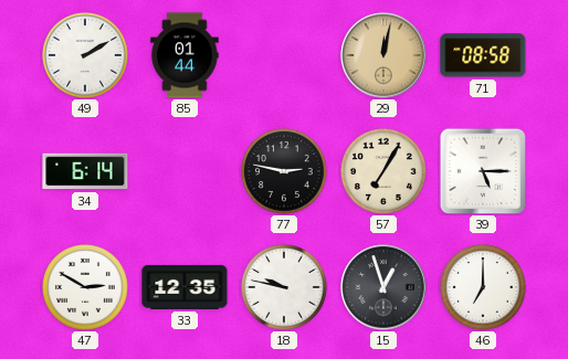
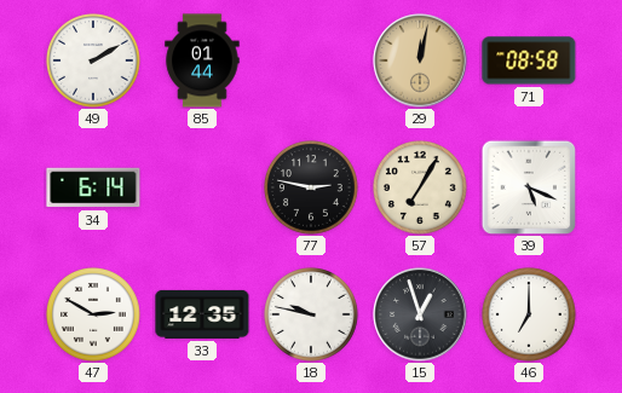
39: 5:15 -> 5:19
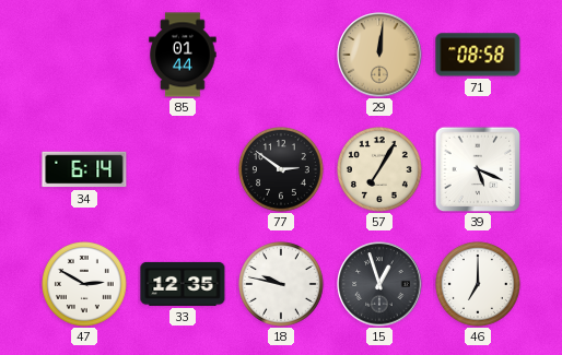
49: 2:10 -> none
29: 12:02 -> 12:01
77: 2:47 -> 2:51
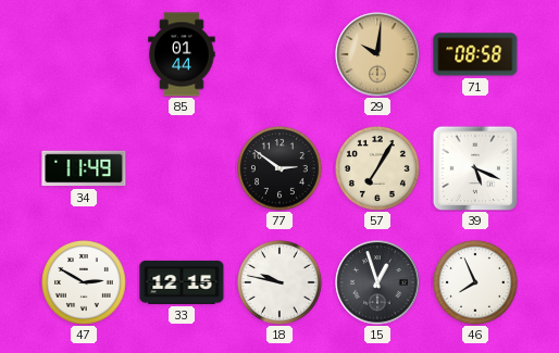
29: 12:01 -> 10:01
34: 6:14 -> 11:49
33: 12:35 -> 12:15
46: 7:00 -> 7:56
